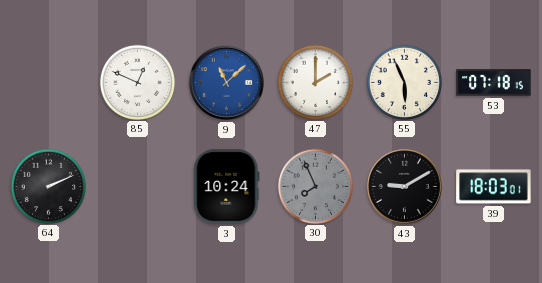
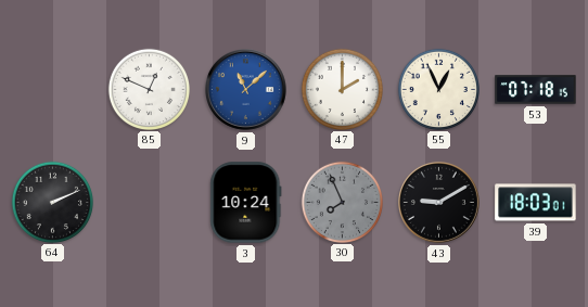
55: 5:56 -> 12:56
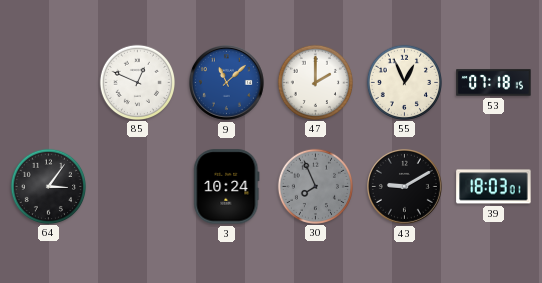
64: 2:11 -> 3:06
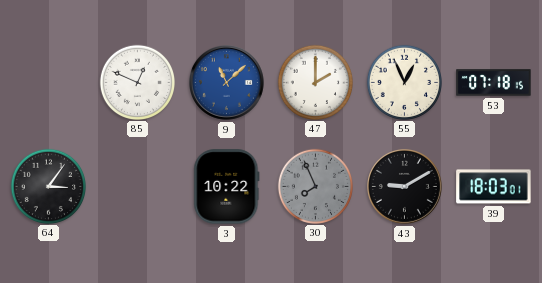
3: 10:24 -> 10:22
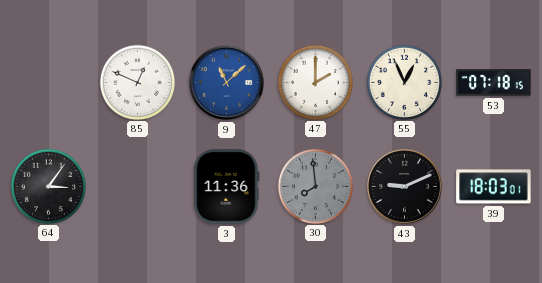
3: 10:22 -> 11:36
30: 7:56 -> 7:59
43: 9:10 -> 9:11
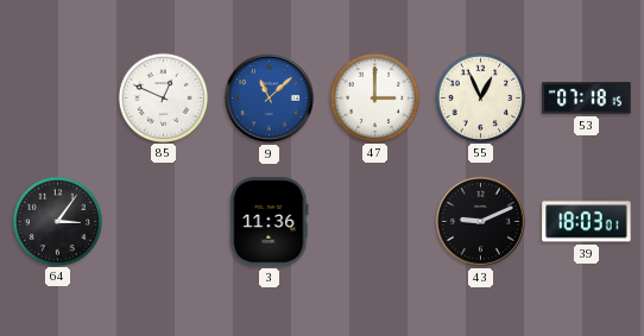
47: 2:00 -> 3:00
30: 7:59 -> none
